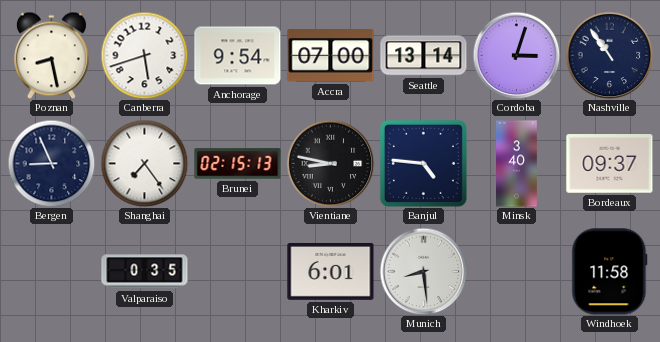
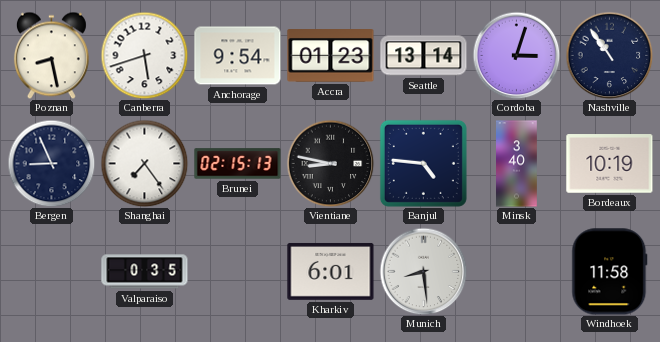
Accra: 07:00 -> 01:23
Bordeaux: 09:37 -> 10:19
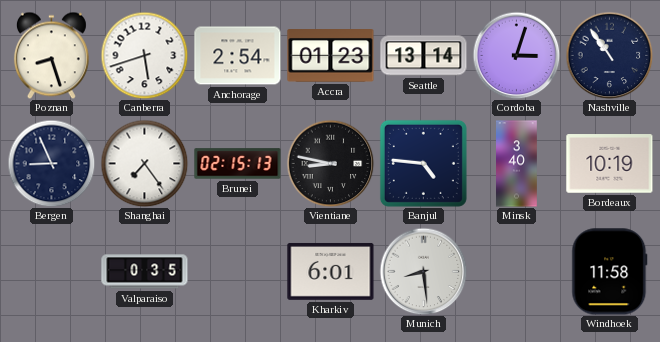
Poznan: 8:28 -> 8:27
Anchorage: 9:54 -> 2:54
